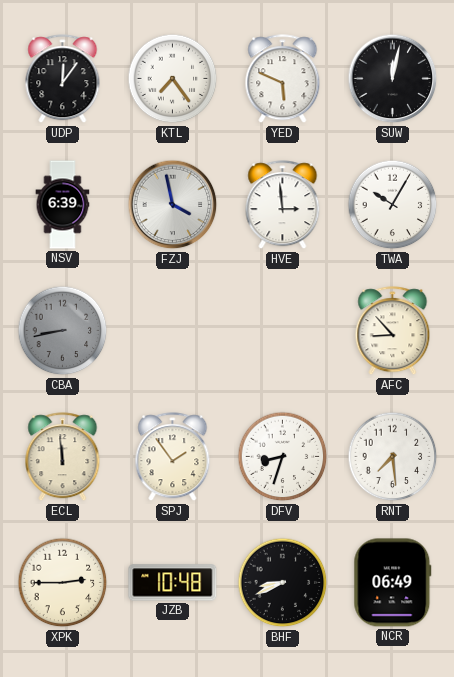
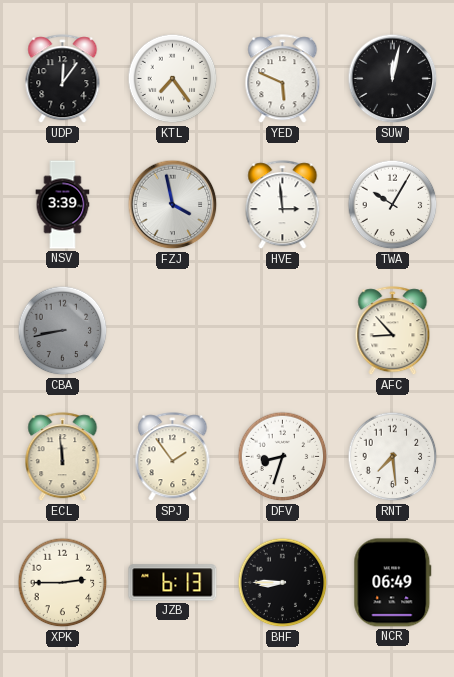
NSV: 6:39 -> 3:39
JZB: 10:48 -> 6:13
BHF: 8:41 -> 8:45
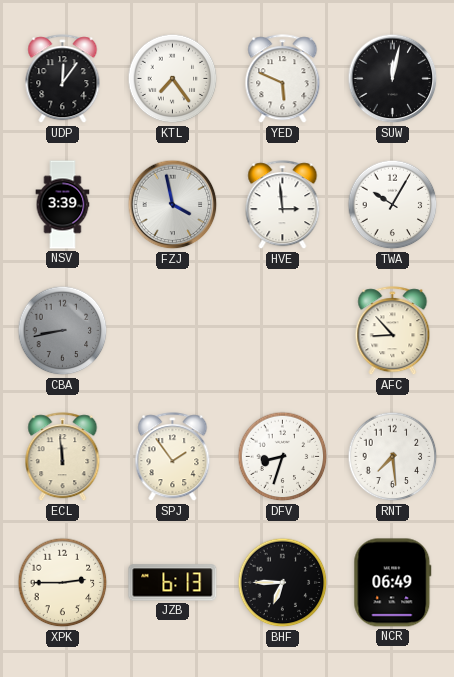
BHF: 8:45 -> 6:45
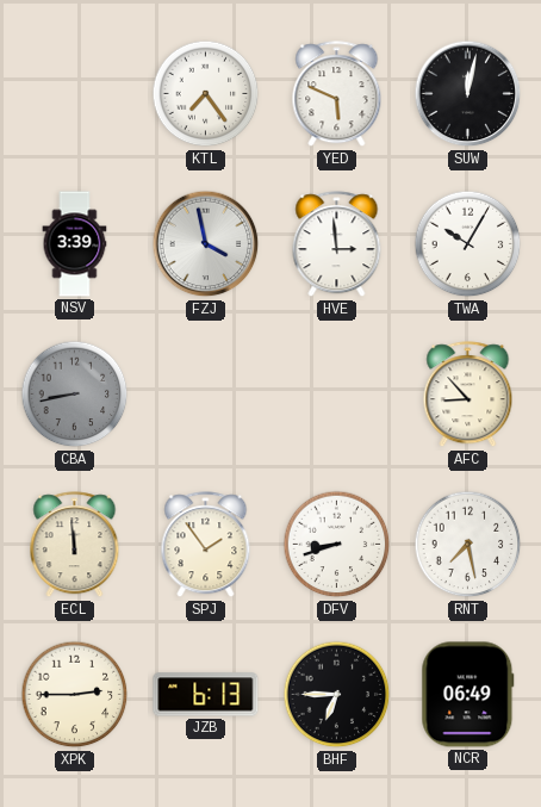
UDP: 12:06 -> none
DFV: 8:33 -> 8:42
RNT: 7:29 -> 7:28
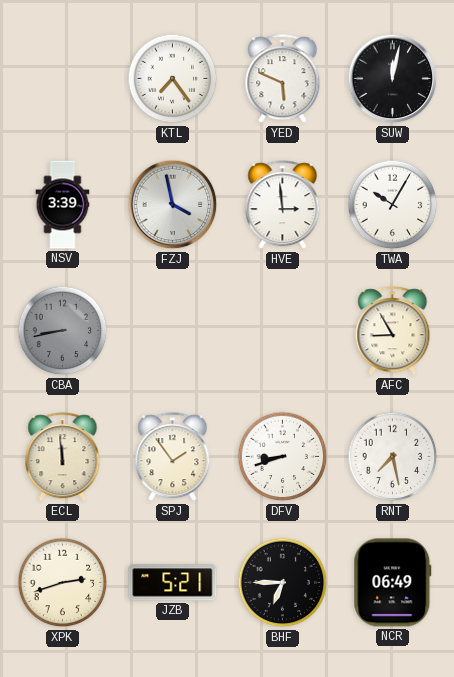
AFC: 8:53 -> 8:55
XPK: 2:45 -> 2:42
JZB: 6:13 -> 5:21
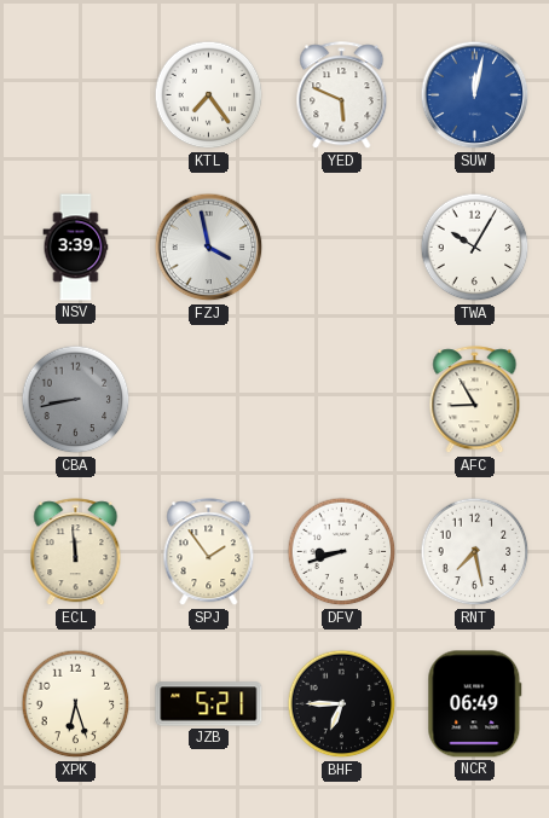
SUW dial: black -> blue
HVE: 2:59 -> none
XPK: 2:42 -> 6:27
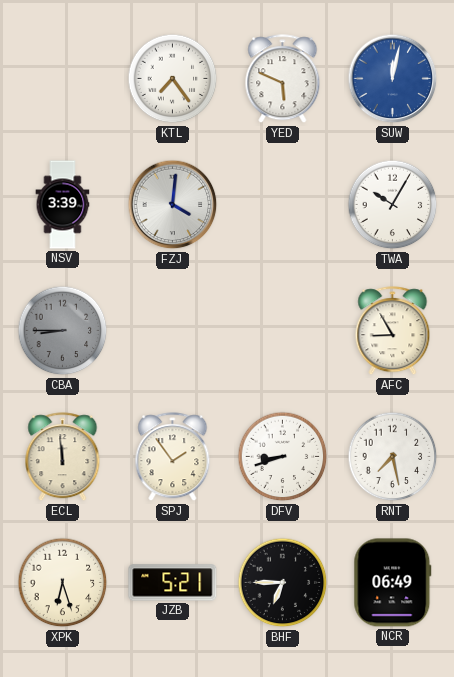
FZJ: 3:58 -> 4:01
CBA: 8:43 -> 8:45
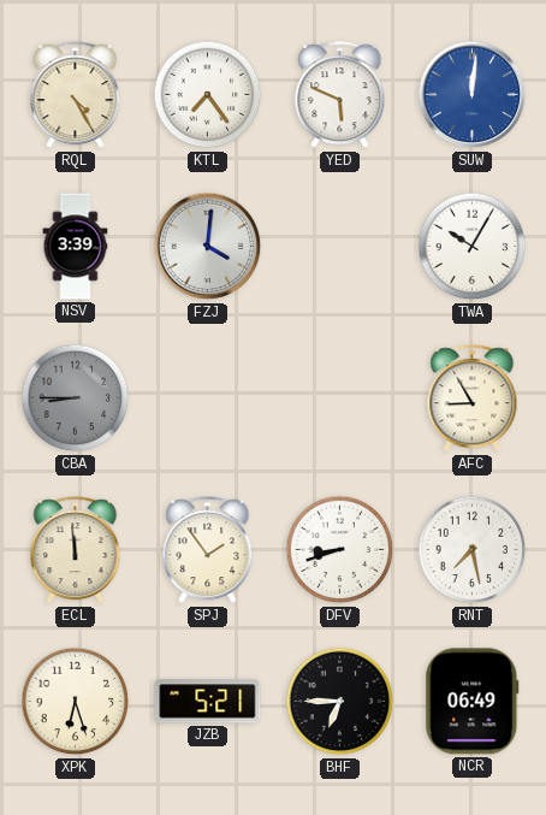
RQL: none -> 4:25
SUW: 12:02 -> 12:01
